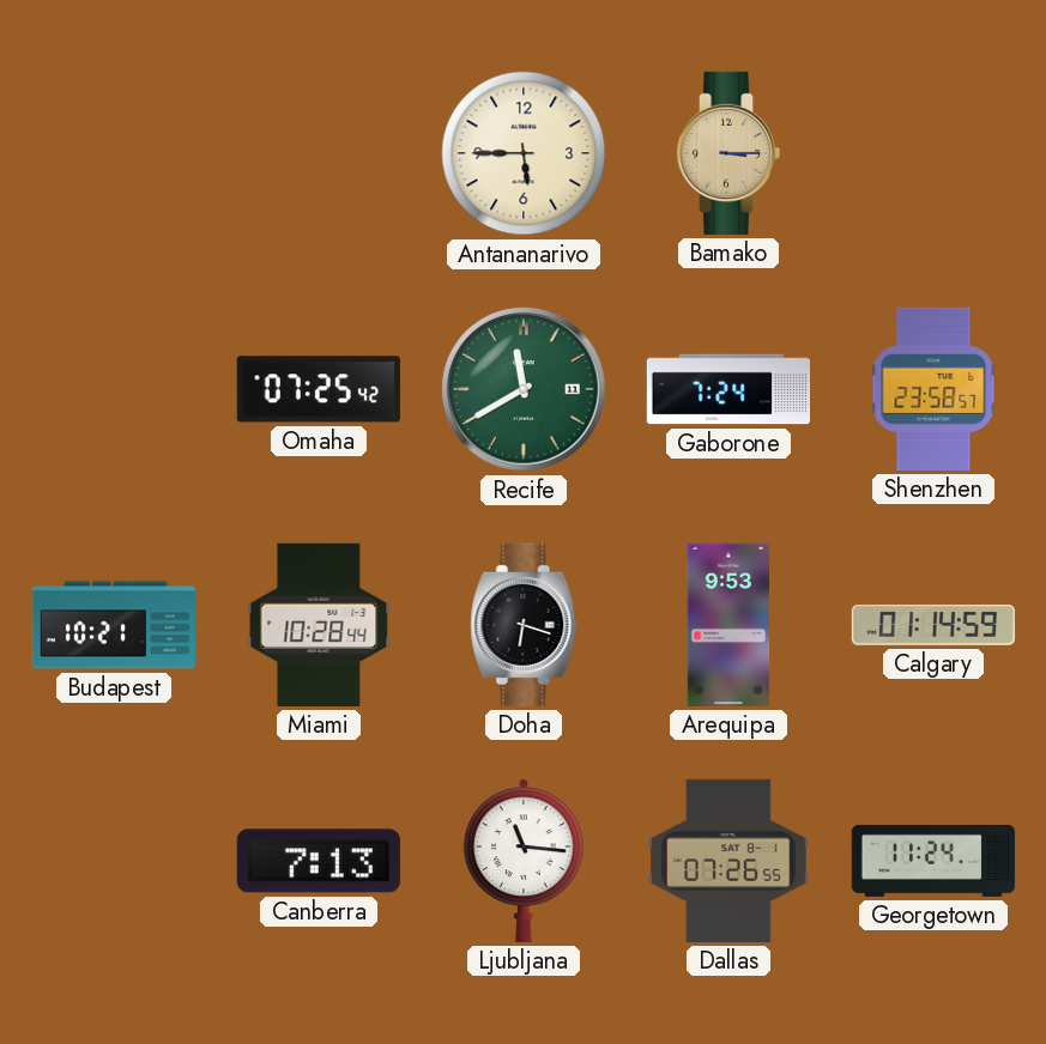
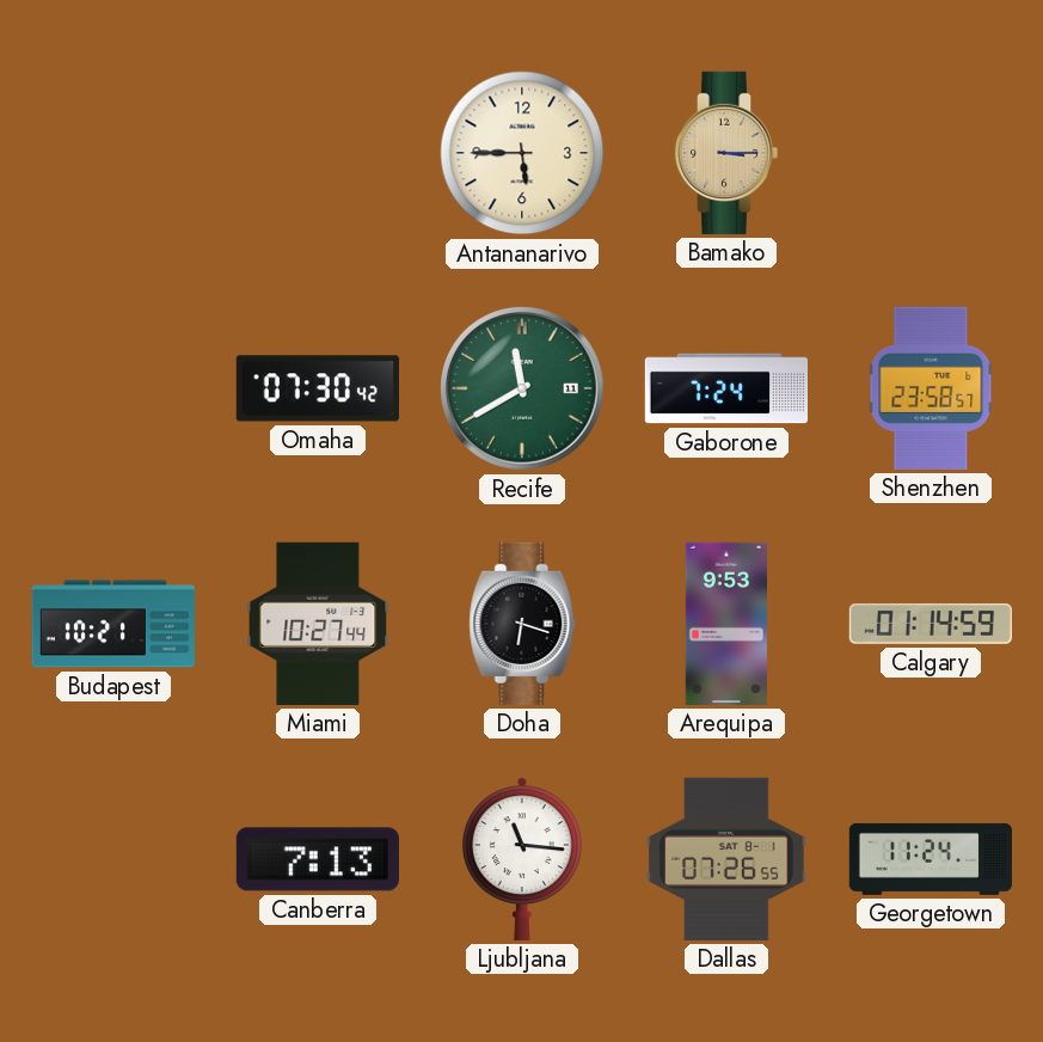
Omaha: 07:25 -> 07:30
Miami: 10:28 -> 10:27
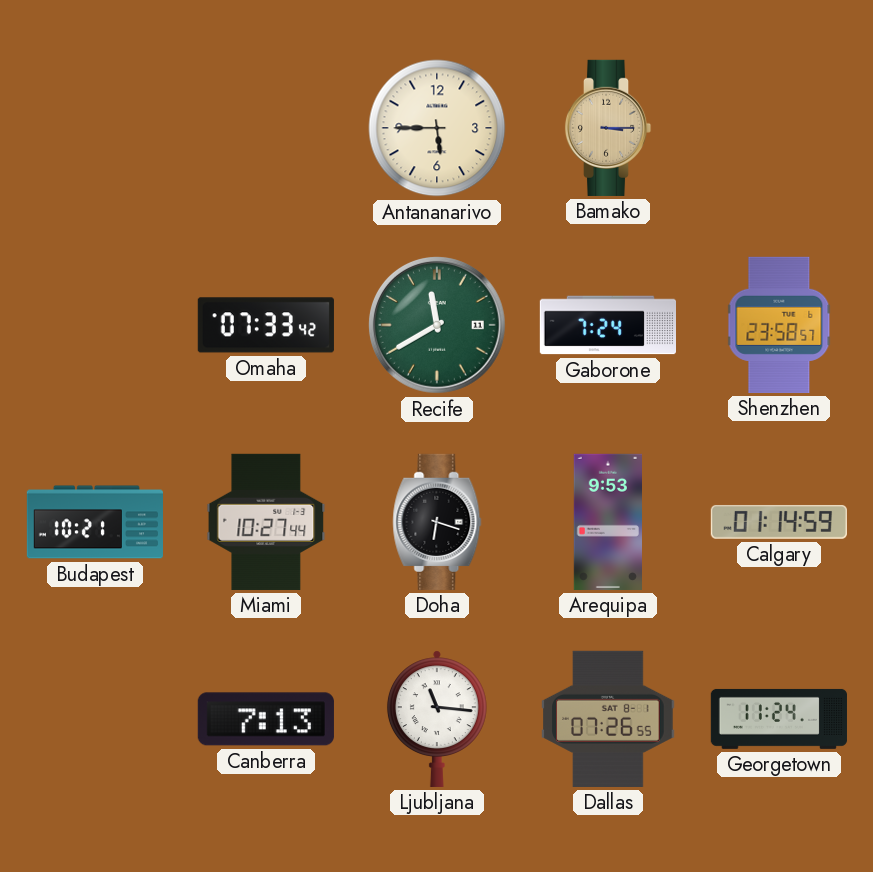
Omaha: 07:30 -> 07:33
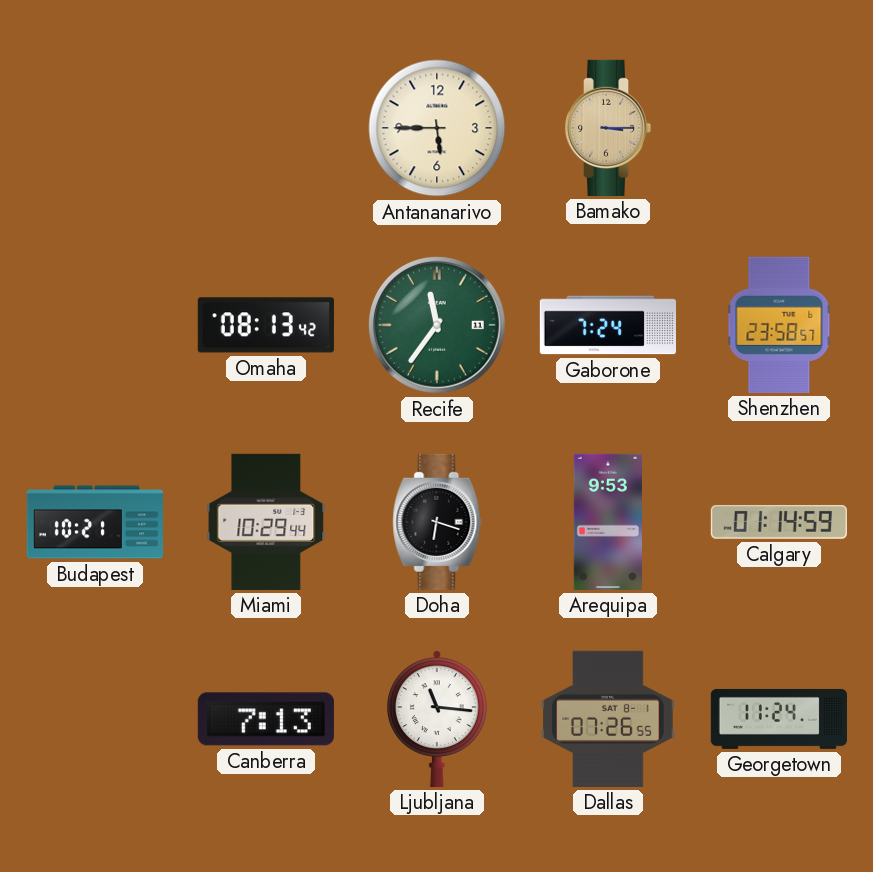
Omaha: 07:33 -> 08:13
Recife: 11:40 -> 11:36
Miami: 10:27 -> 10:29
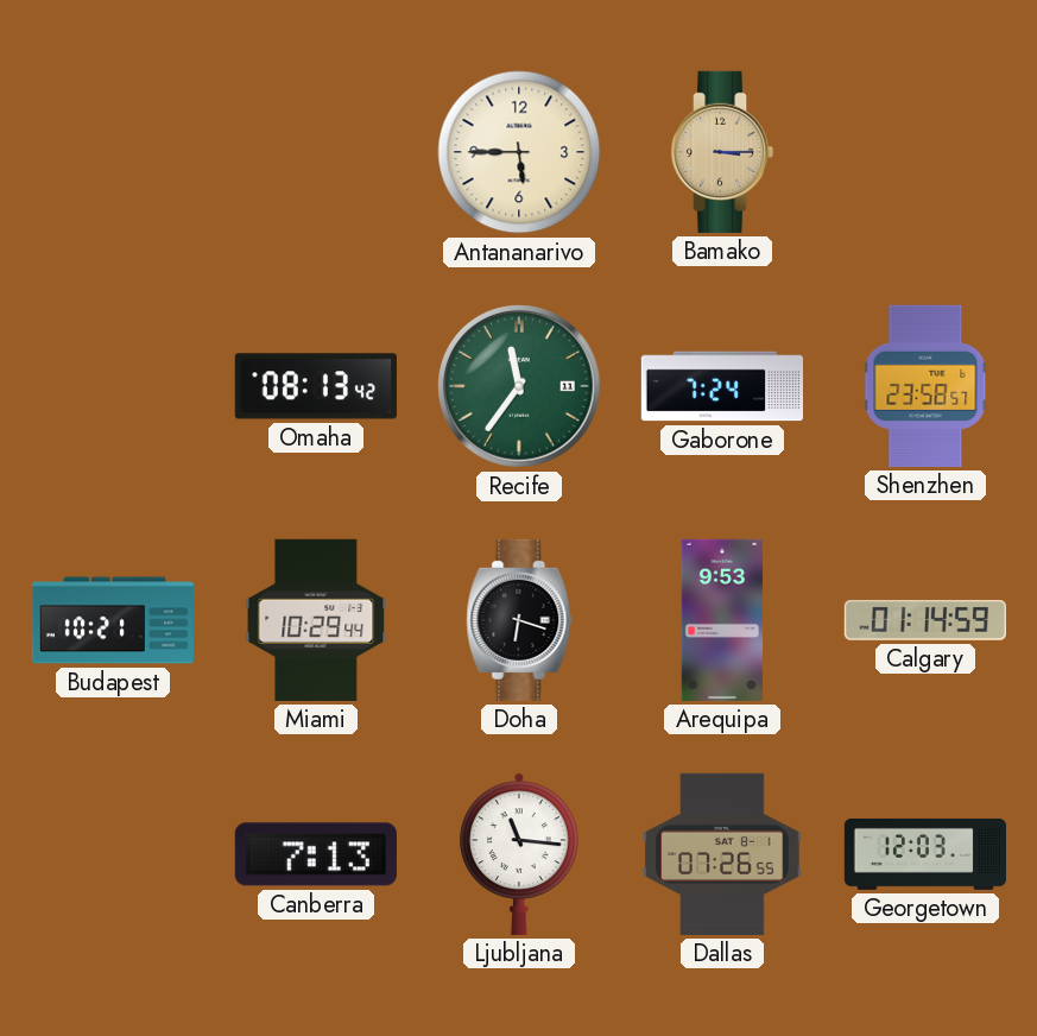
Georgetown: 11:24 -> 12:03
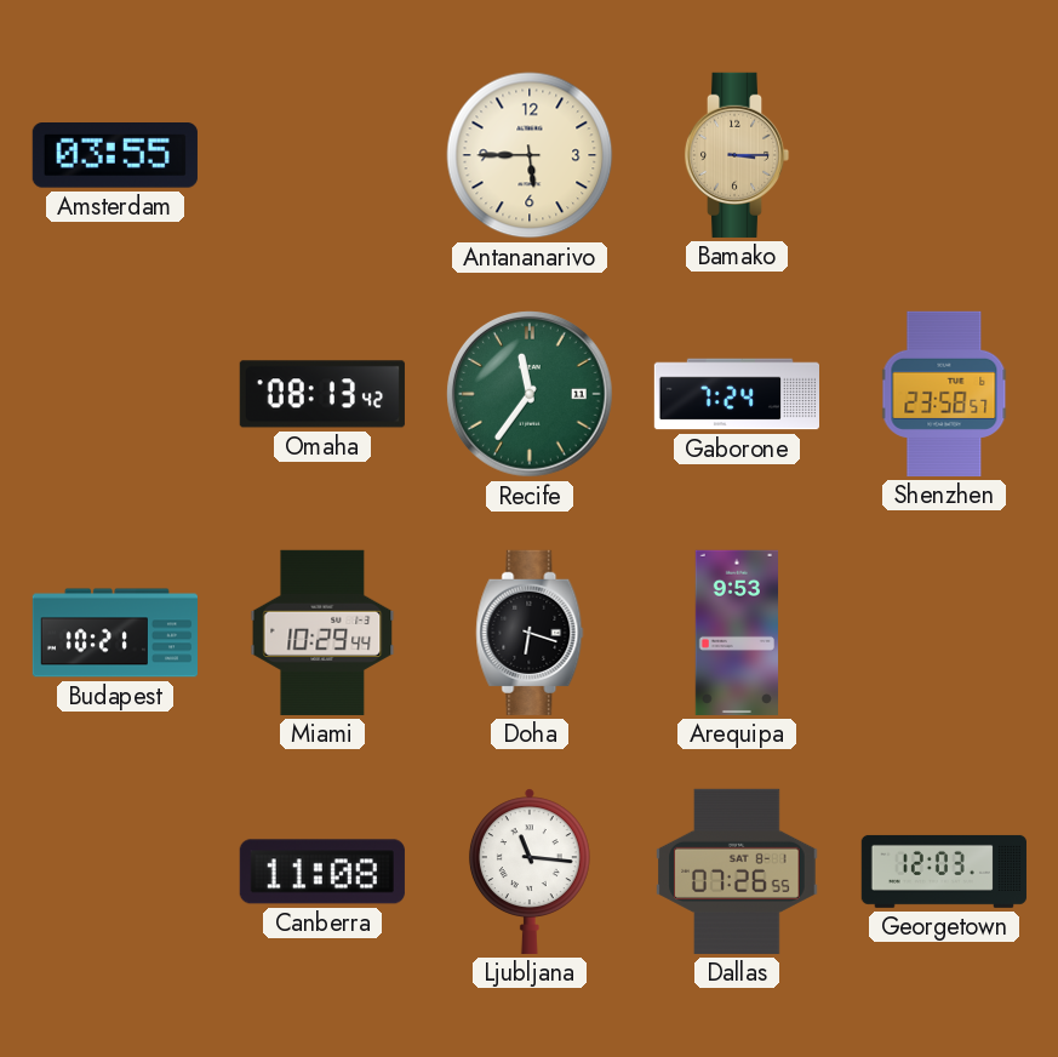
Amsterdam: none -> 03:55
Calgary: 01:14 -> none
Canberra: 7:13 -> 11:08
